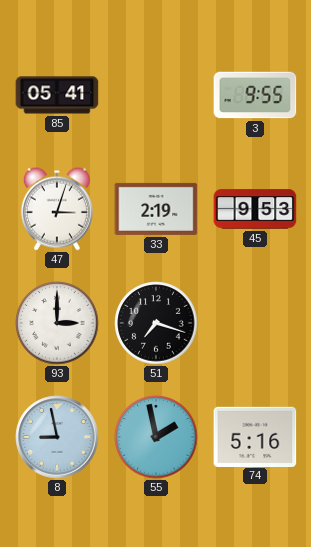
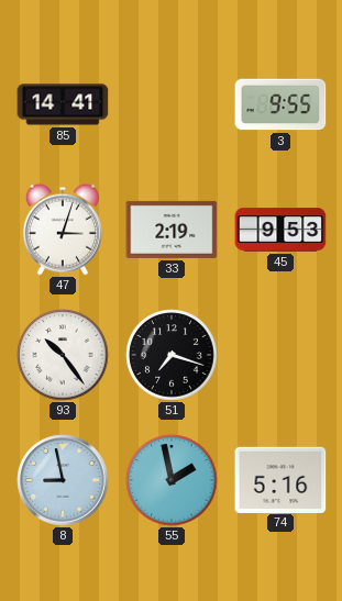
85: 05:41 -> 14:41
93: 3:00 -> 10:24
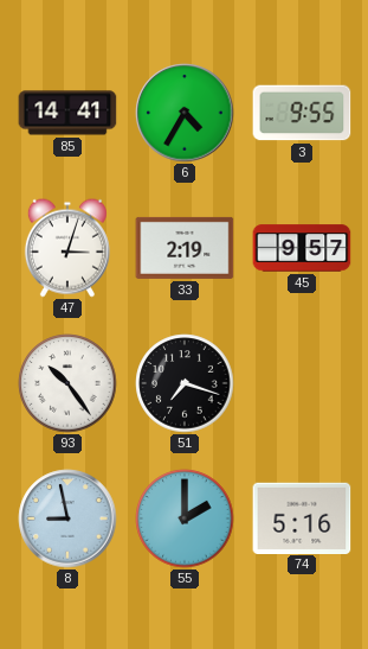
6: none -> 4:35
45: 9:53 -> 9:57
55: 1:58 -> 2:00
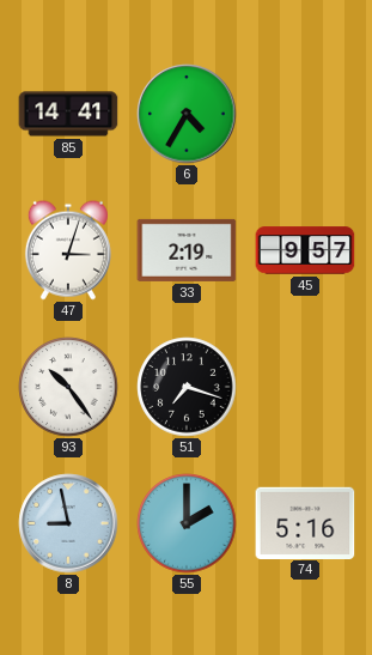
3: 9:55 -> none
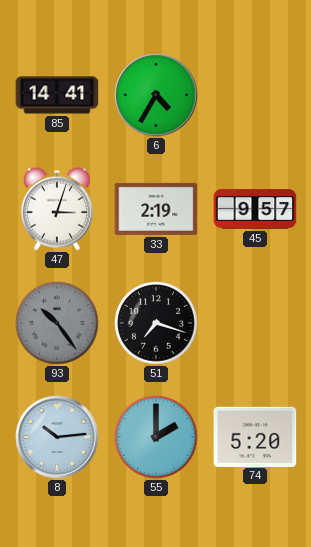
93 dial: white -> grey
8: 8:58 -> 10:14
74: 5:16 -> 5:20
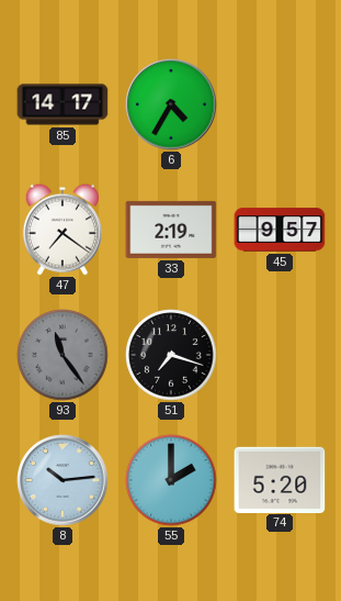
85: 14:41 -> 14:17
47: 3:03 -> 7:21
93: 10:24 -> 11:24
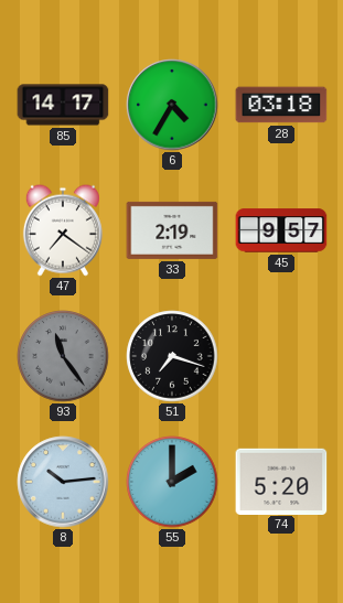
28: none -> 03:18
